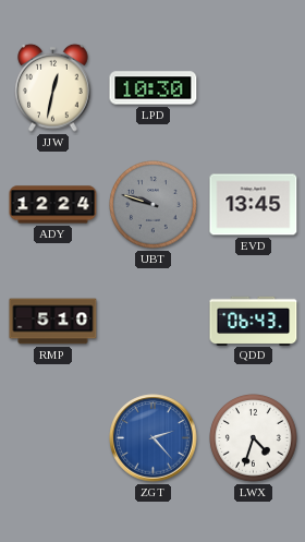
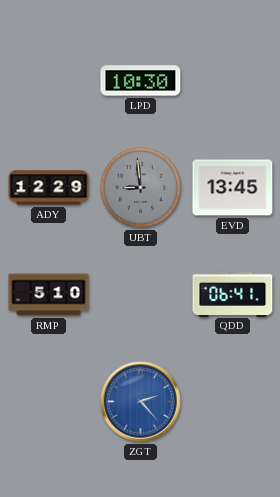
JJW: 12:32 -> none
ADY: 12:24 -> 12:29
UBT: 9:48 -> 8:59
QDD: 06:43 -> 06:41
LWX: 4:33 -> none
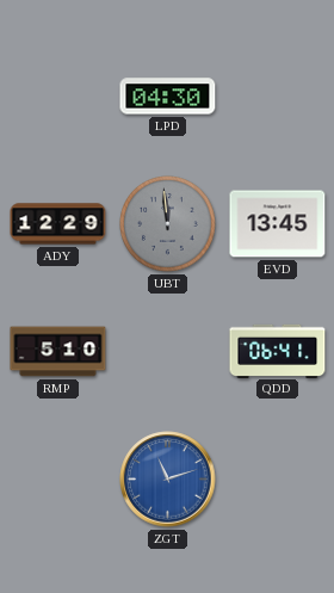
LPD: 10:30 -> 04:30
UBT: 8:59 -> 11:59
ZGT: 2:23 -> 11:12
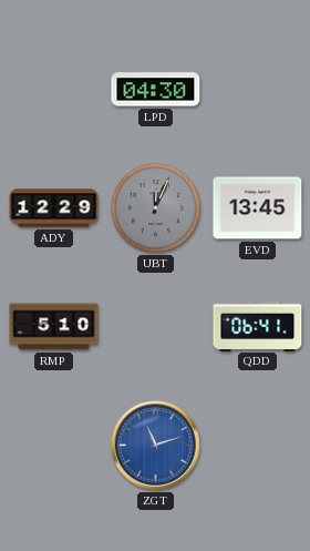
UBT: 11:59 -> 12:04
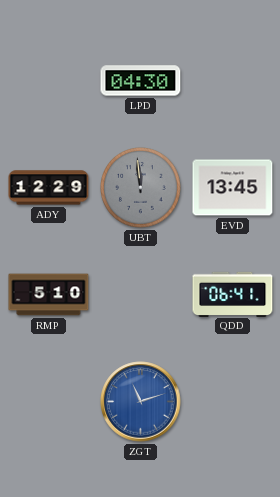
UBT: 12:04 -> 11:59
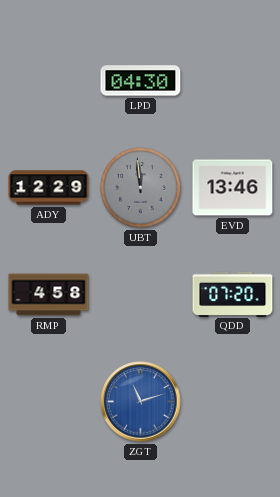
EVD: 13:45 -> 13:46
RMP: 5:10 -> 4:58
QDD: 06:41 -> 07:20
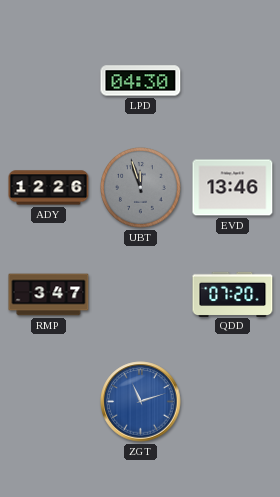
ADY: 12:29 -> 12:26
UBT: 11:59 -> 11:57
RMP: 4:58 -> 3:47
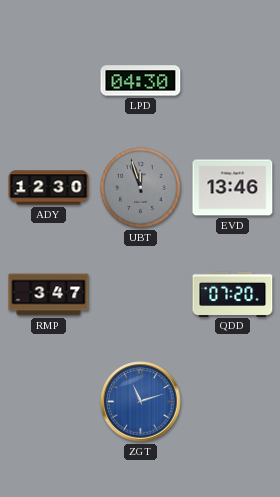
ADY: 12:26 -> 12:30
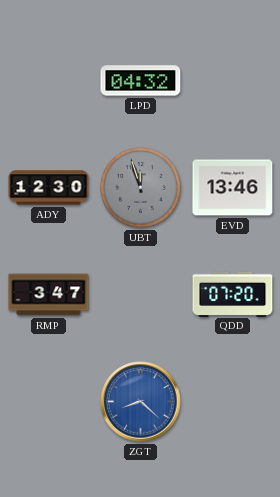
LPD: 04:30 -> 04:32
ZGT: 11:12 -> 8:22
